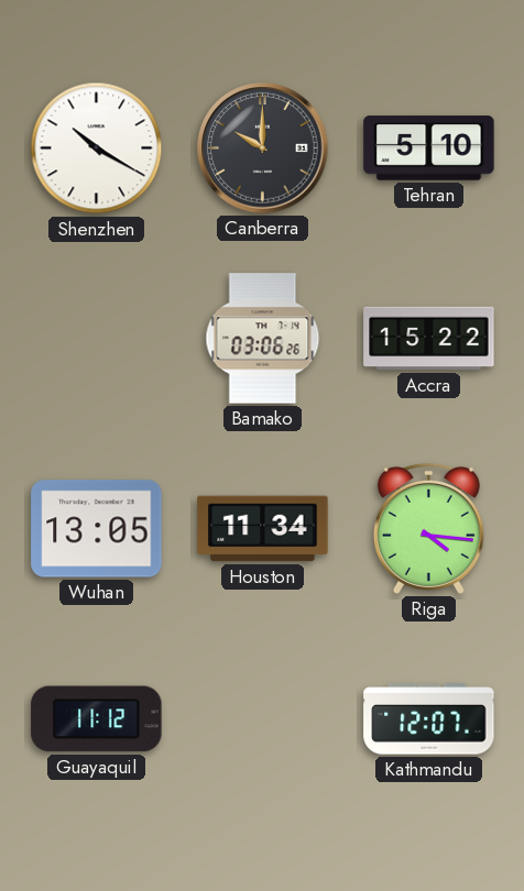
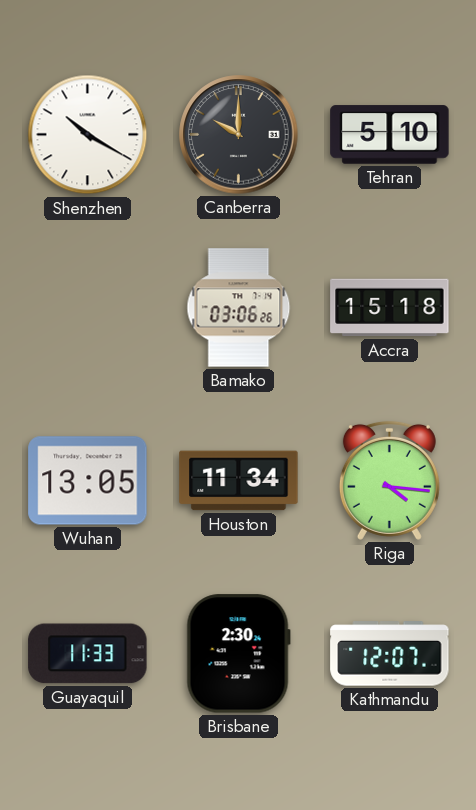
Accra: 15:22 -> 15:18
Guayaquil: 11:12 -> 11:33
Brisbane: none -> 2:30
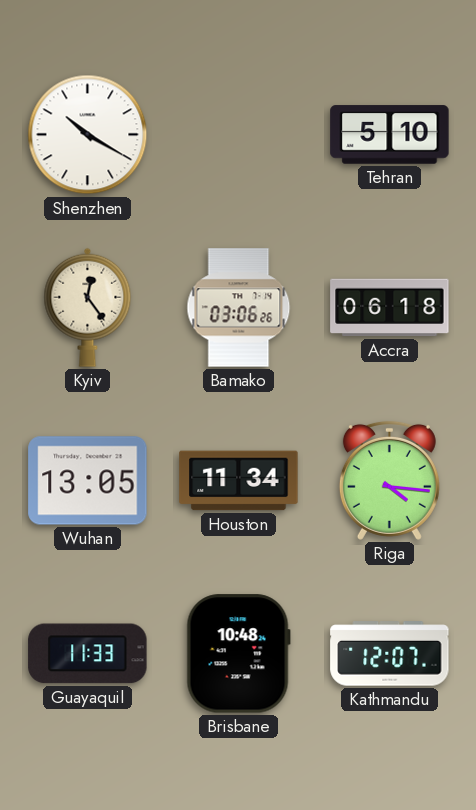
Canberra: 10:00 -> none
Kyiv: none -> 12:24
Accra: 15:18 -> 06:18
Brisbane: 2:30 -> 10:48
